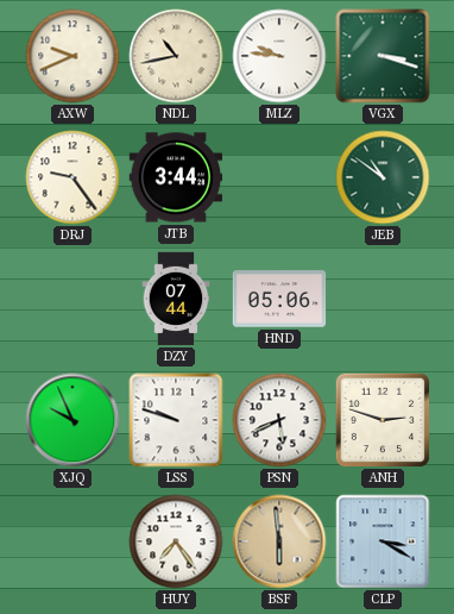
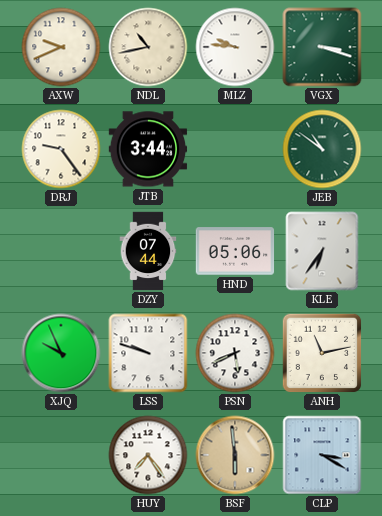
KLE: none -> 6:36
ANH: 2:48 -> 11:13
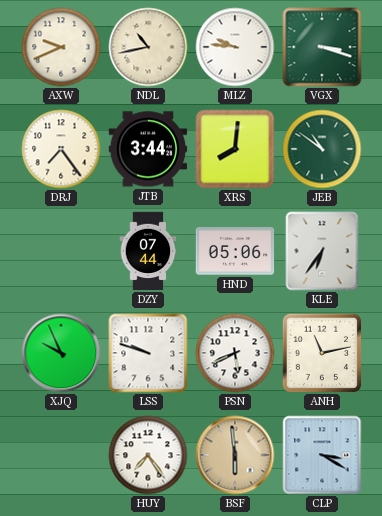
DRJ: 9:24 -> 7:24
XRS: none -> 8:01
